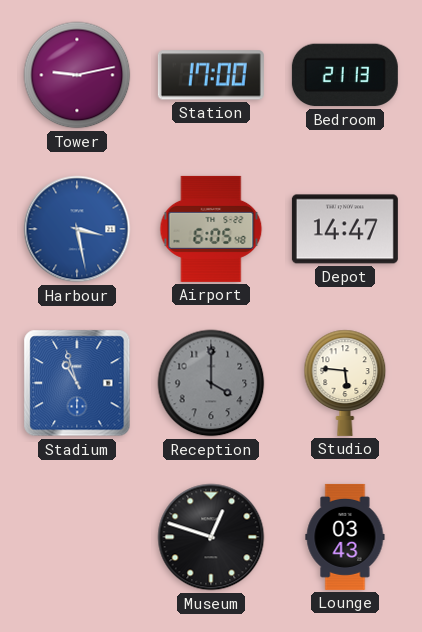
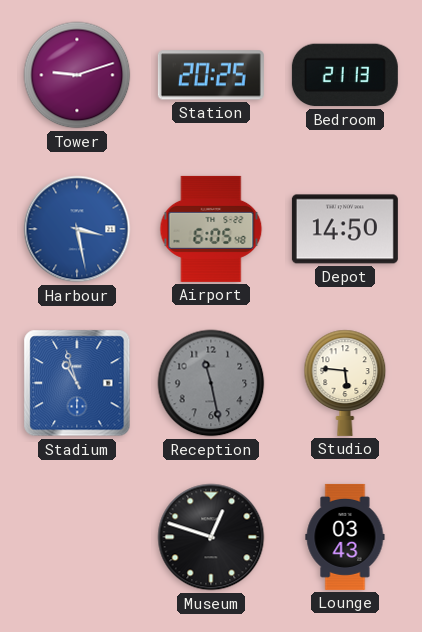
Tower: 9:13 -> 9:12
Station: 17:00 -> 20:25
Depot: 14:47 -> 14:50
Reception: 4:00 -> 11:28
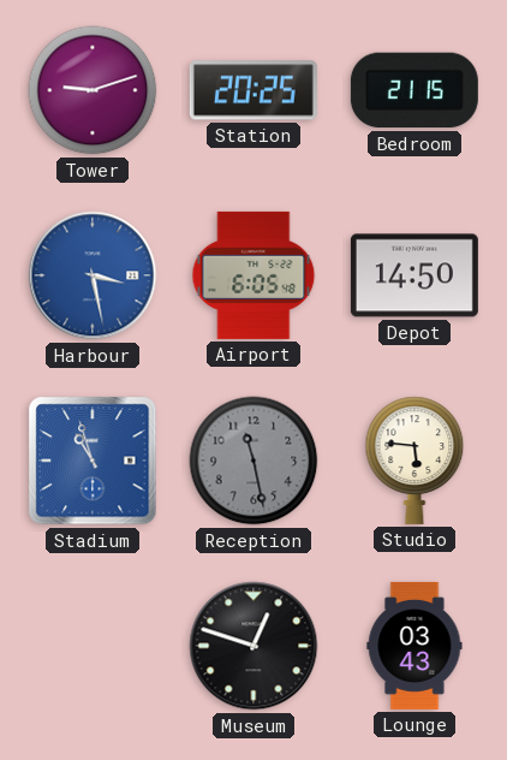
Bedroom: 21:13 -> 21:15
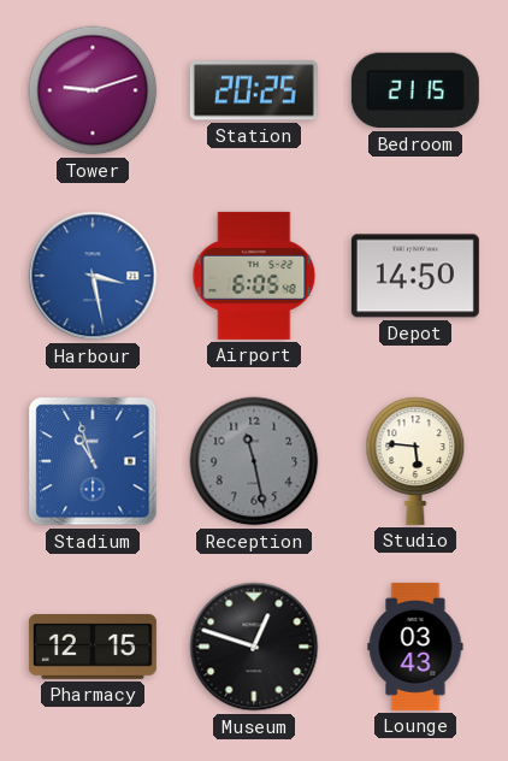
Pharmacy: none -> 12:15
